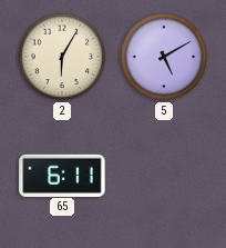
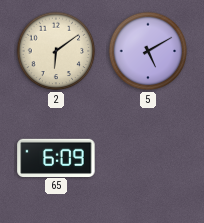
2: 6:05 -> 6:09
65: 6:11 -> 6:09
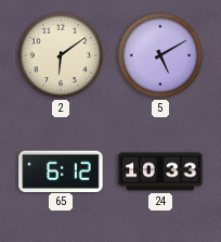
65: 6:09 -> 6:12
24: none -> 10:33
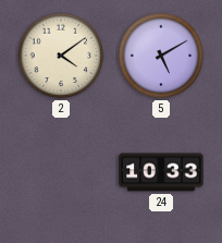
2: 6:09 -> 4:09
65: 6:12 -> none
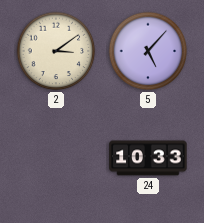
2: 4:09 -> 3:09
5: 5:10 -> 5:07
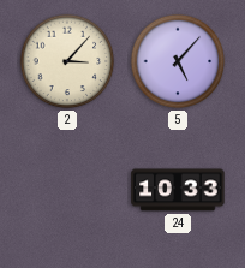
2: 3:09 -> 3:07
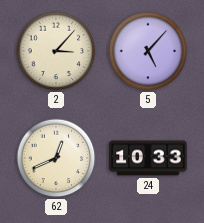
62: none -> 12:41
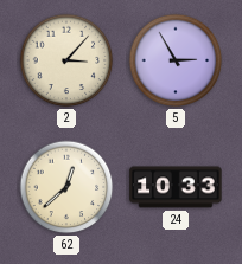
5: 5:07 -> 2:55
62: 12:41 -> 12:38
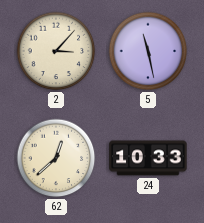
5: 2:55 -> 11:28
